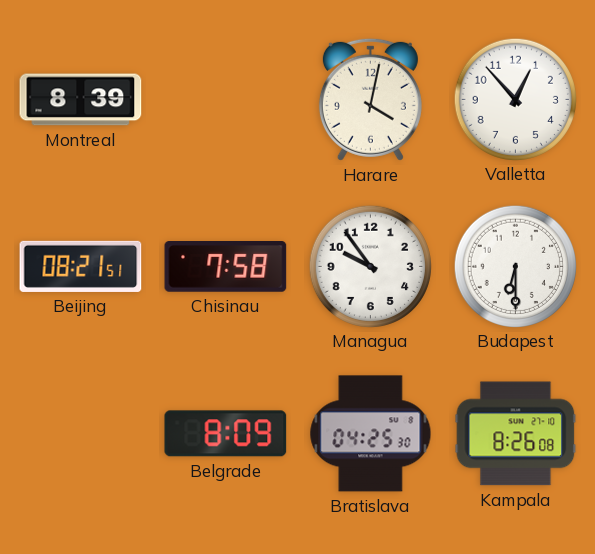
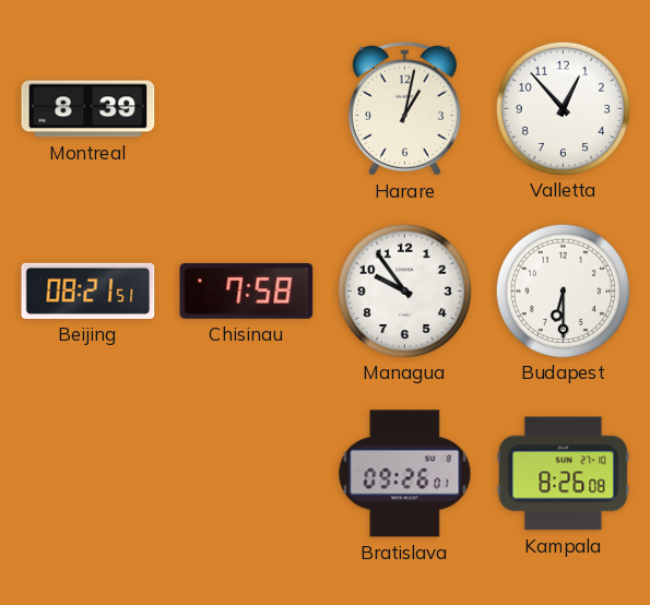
Harare: 4:02 -> 1:02
Belgrade: 8:09 -> none
Bratislava: 04:25 -> 09:26
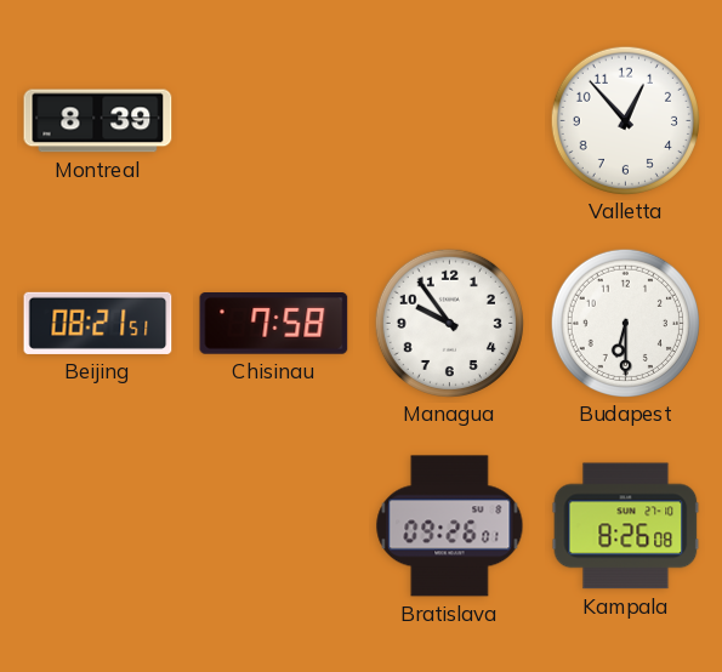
Harare: 1:02 -> none
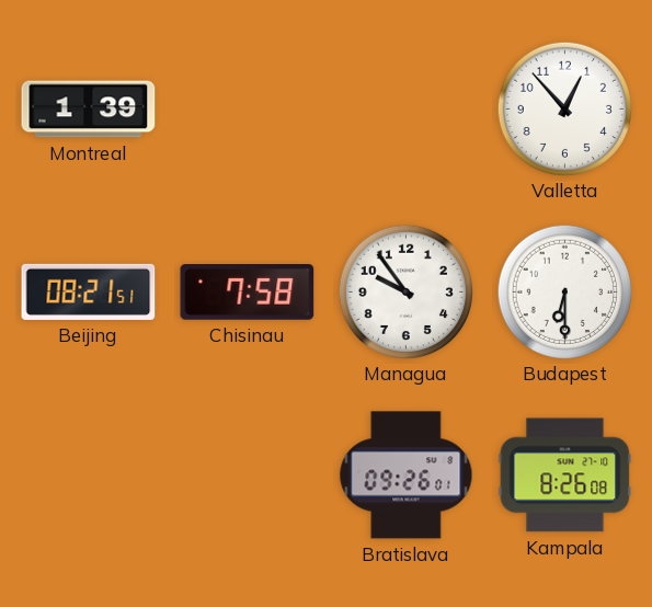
Montreal: 8:39 -> 1:39
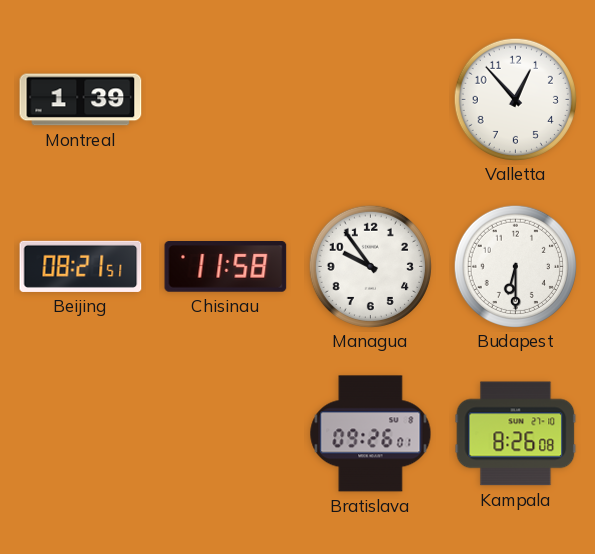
Chisinau: 7:58 -> 11:58
